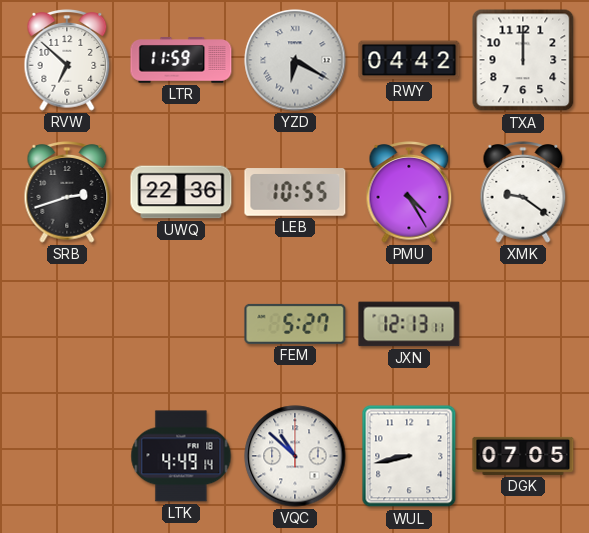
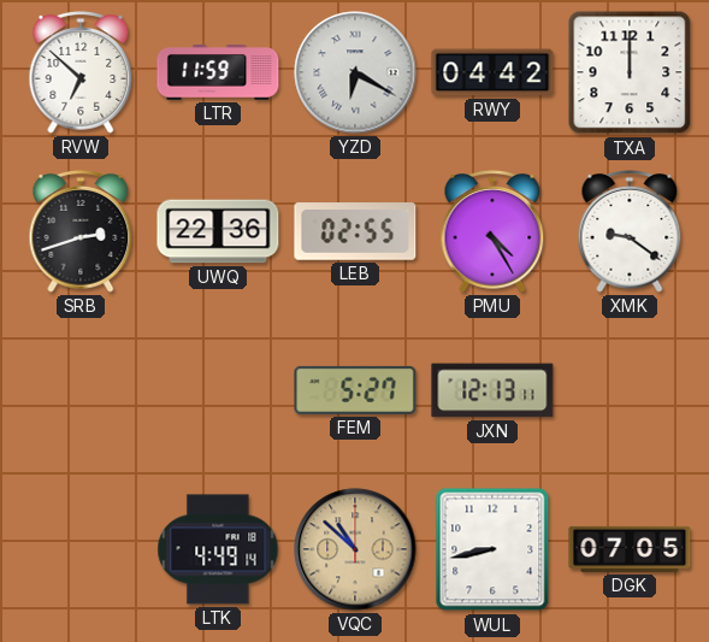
LEB: 10:55 -> 02:55
VQC dial: white -> champagne
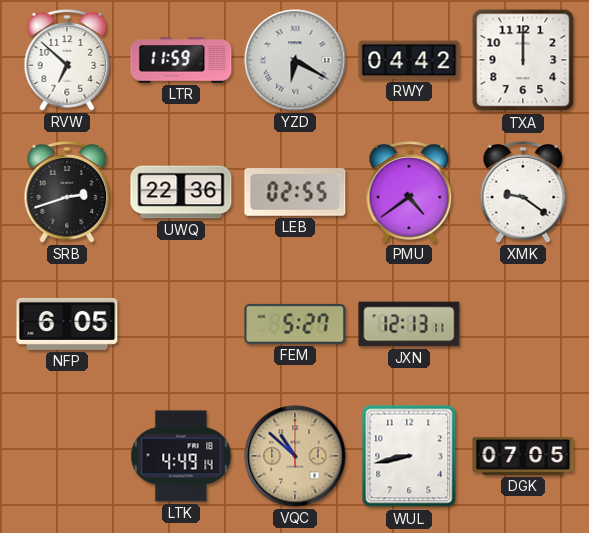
PMU: 4:25 -> 4:39
NFP: none -> 6:05
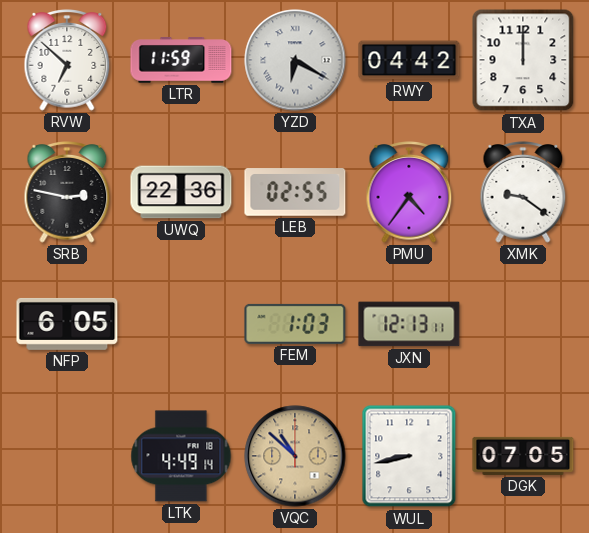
SRB: 2:42 -> 2:47
PMU: 4:39 -> 4:36
FEM: 5:27 -> 1:03
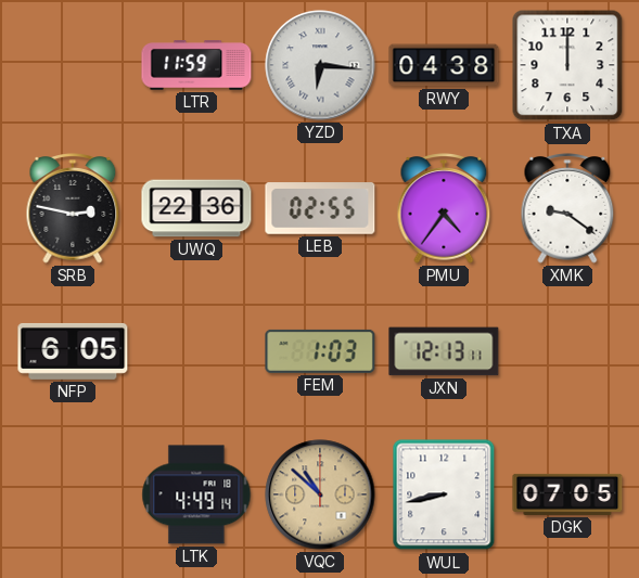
RVW: 6:52 -> none
YZD: 6:20 -> 6:16
RWY: 04:42 -> 04:38
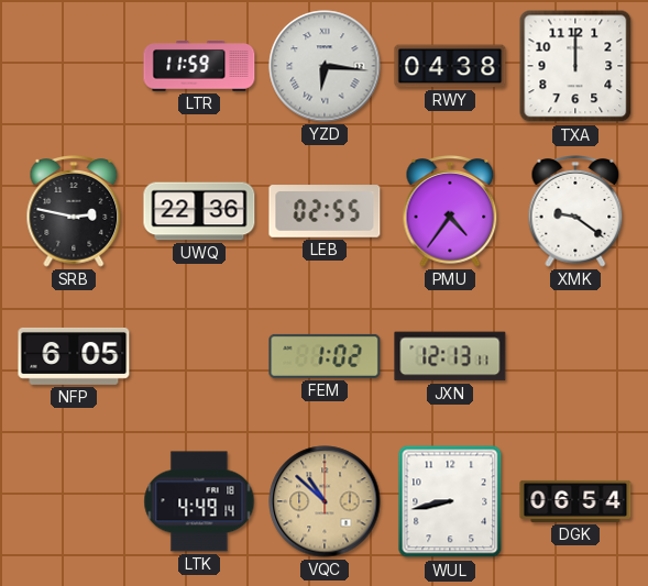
FEM: 1:03 -> 1:02
DGK: 07:05 -> 06:54
